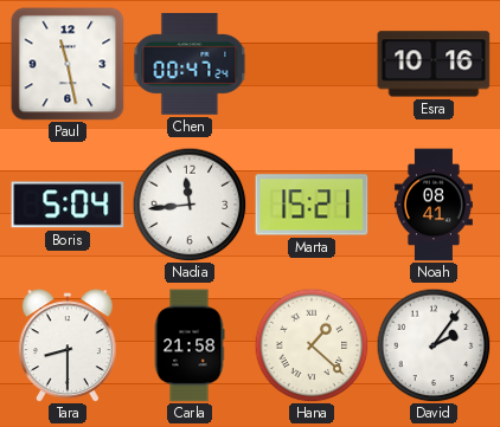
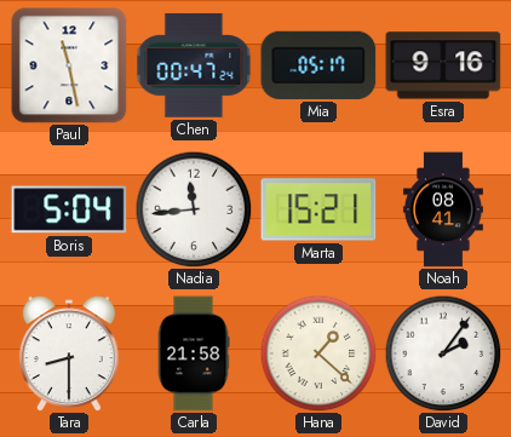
Mia: none -> 05:17
Esra: 10:16 -> 9:16
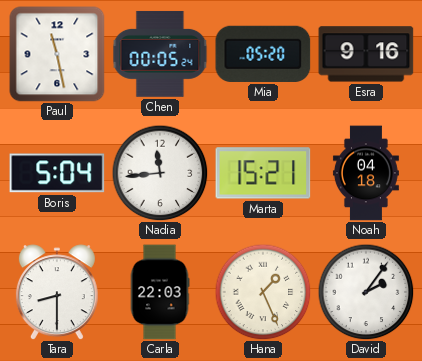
Chen: 00:47 -> 00:05
Mia: 05:17 -> 05:20
Noah: 08:41 -> 04:18
Carla: 21:58 -> 22:03
Hana: 1:22 -> 1:26
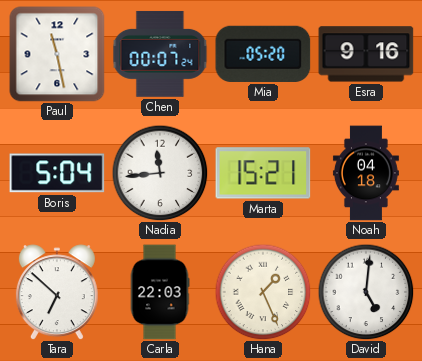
Chen: 00:05 -> 00:07
Tara: 8:30 -> 6:52
David: 2:06 -> 5:01
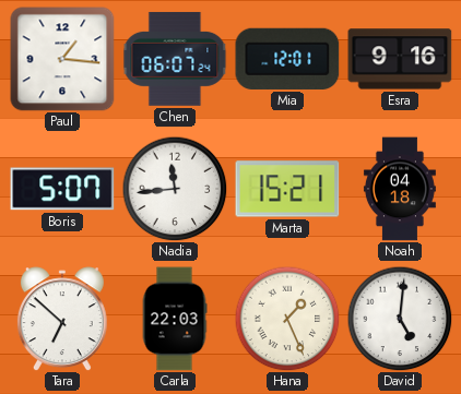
Paul: 11:28 -> 1:16
Chen: 00:07 -> 06:07
Mia: 05:20 -> 12:01
Boris: 5:04 -> 5:07
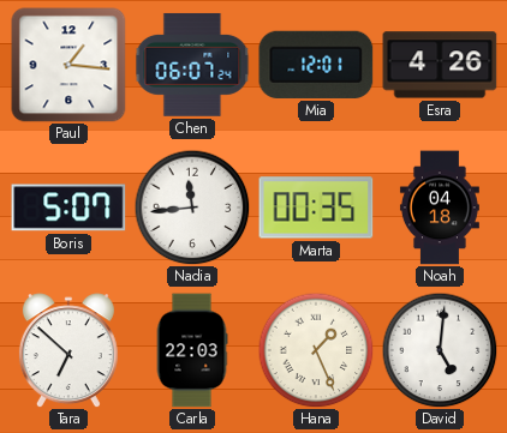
Esra: 9:16 -> 4:26
Marta: 15:21 -> 00:35
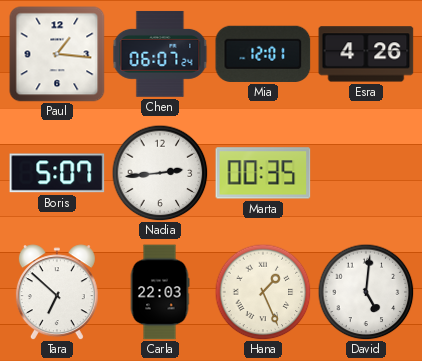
Nadia: 11:44 -> 2:44
Noah: 04:18 -> none
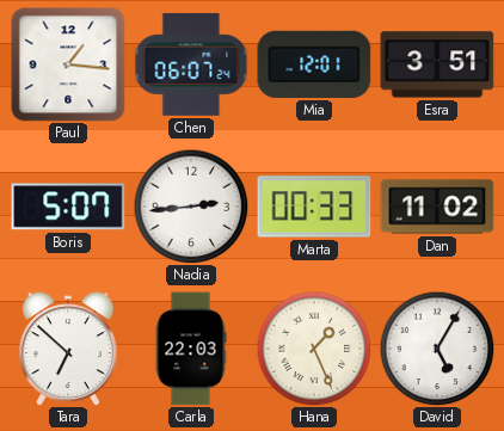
Esra: 4:26 -> 3:51
Marta: 00:35 -> 00:33
Dan: none -> 11:02
David: 5:01 -> 5:05
